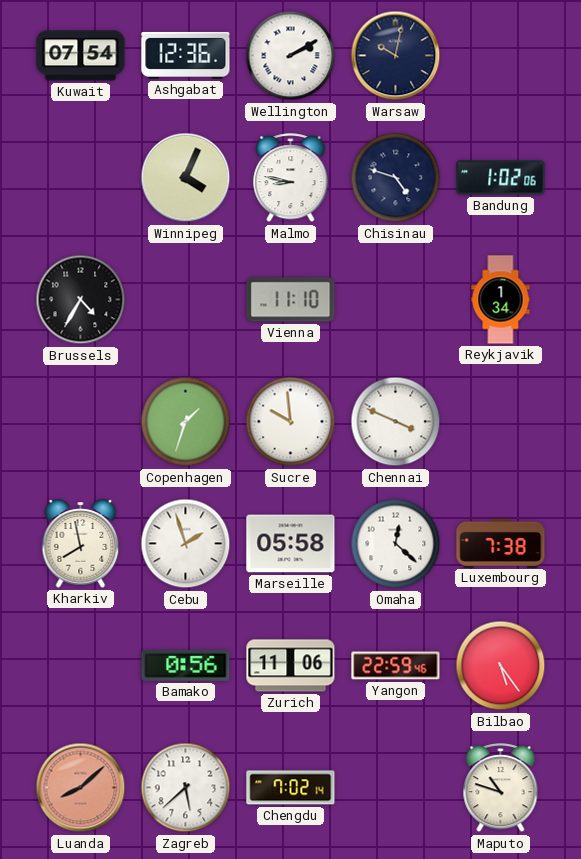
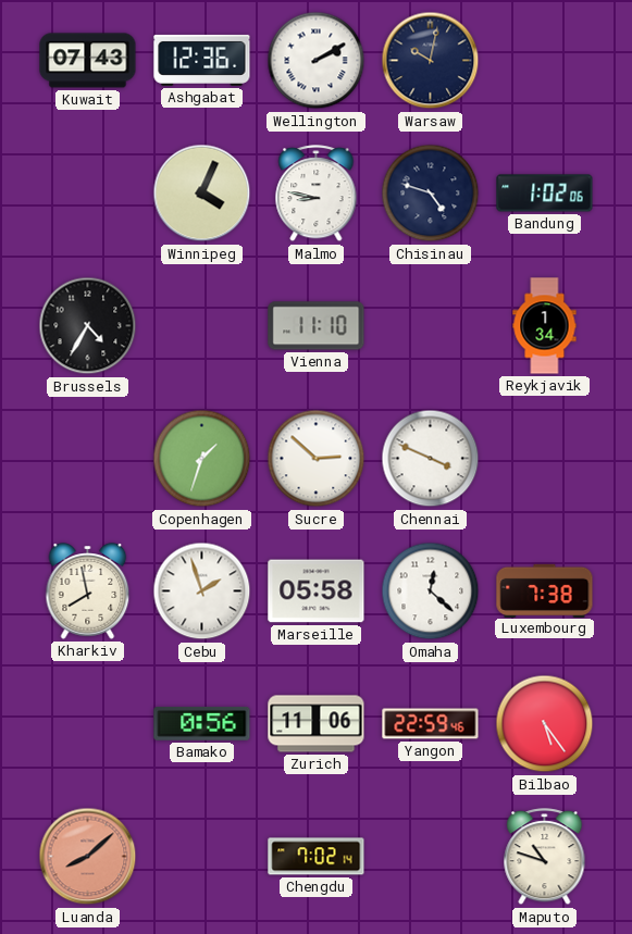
Kuwait: 07:54 -> 07:43
Sucre: 9:59 -> 2:52
Zagreb: 5:38 -> none
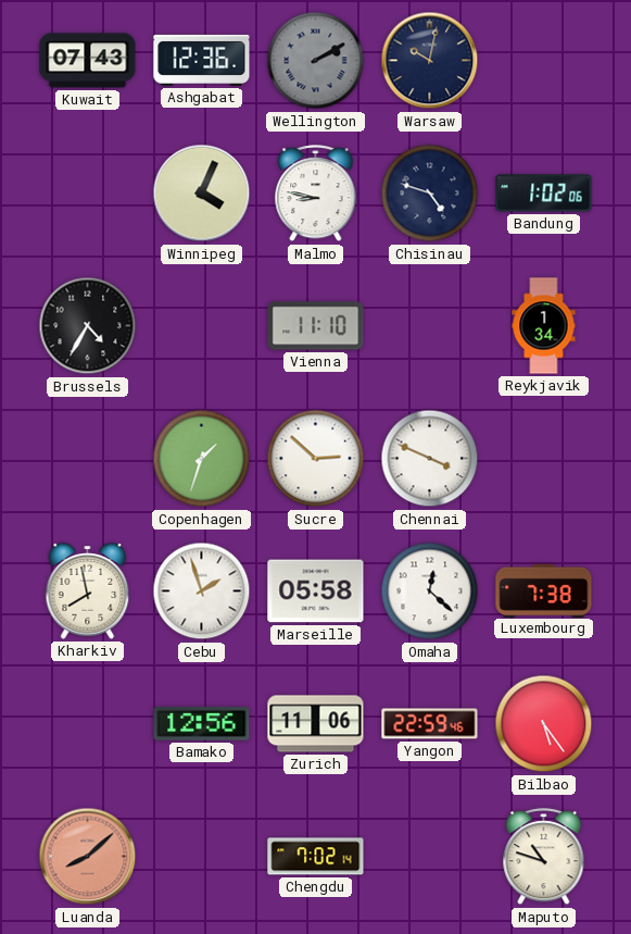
Wellington dial: white -> grey
Bamako: 0:56 -> 12:56
